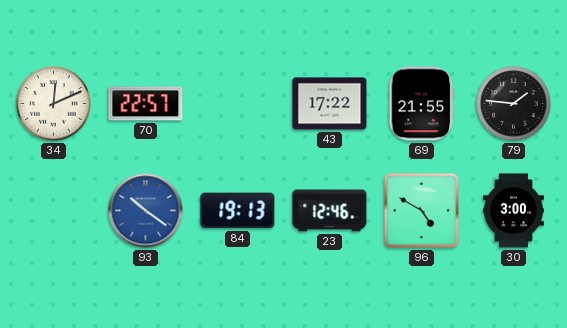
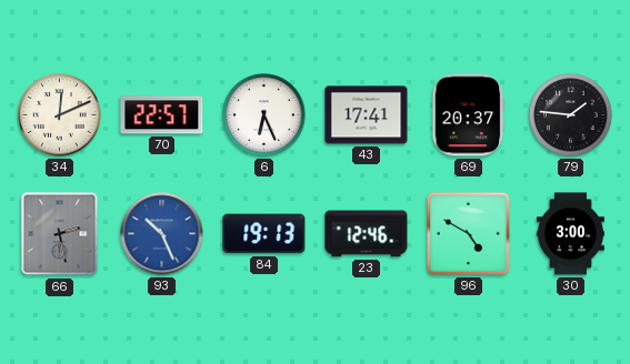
6: none -> 6:26
43: 17:22 -> 17:41
69: 21:55 -> 20:37
66: none -> 2:28
93: 10:21 -> 10:26
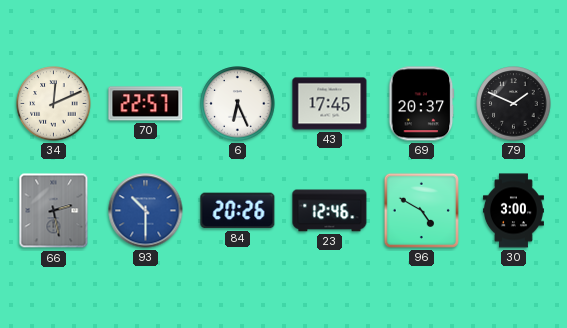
43: 17:41 -> 17:45
79: 1:46 -> 1:49
93: 10:26 -> 10:30
84: 19:13 -> 20:26
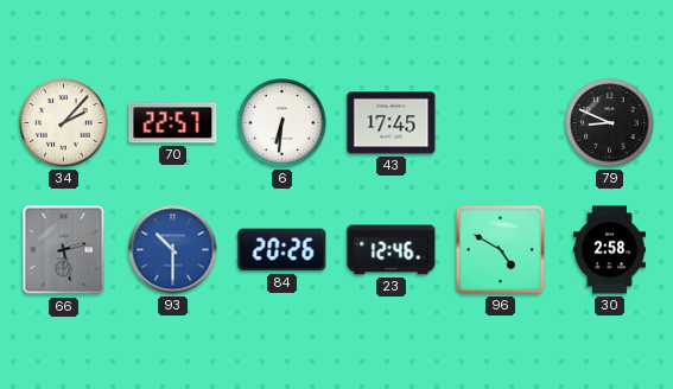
34: 12:11 -> 2:07
6: 6:26 -> 6:31
69: 20:37 -> none
79: 1:49 -> 8:49
30: 3:00 -> 2:58
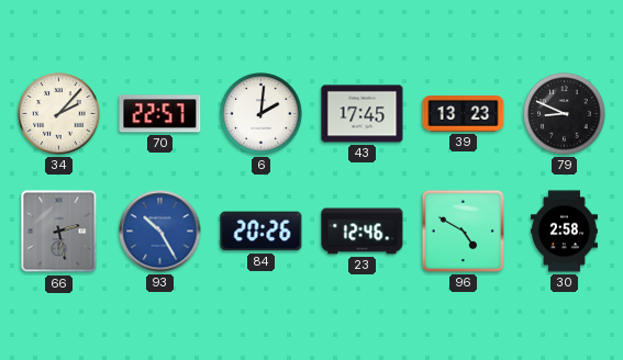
6: 6:31 -> 2:01
39: none -> 13:23
93: 10:30 -> 10:25
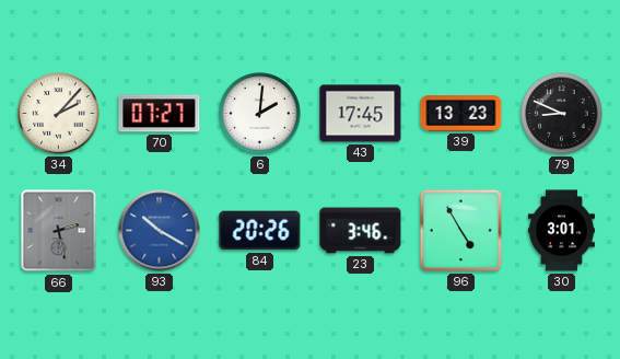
70: 22:57 -> 07:27
93: 10:25 -> 10:20
23: 12:46 -> 3:46
96: 4:50 -> 4:55
30: 2:58 -> 3:01
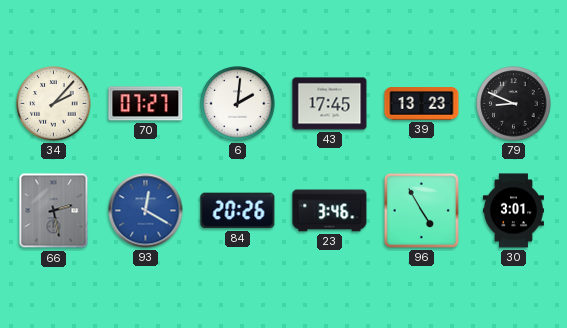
93: 10:20 -> 12:20
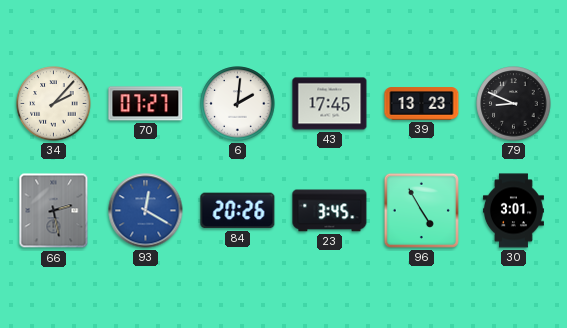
23: 3:46 -> 3:45
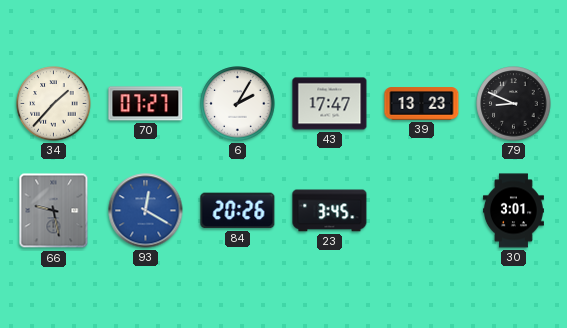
34: 2:07 -> 1:37
6: 2:01 -> 2:05
43: 17:45 -> 17:47
66: 2:28 -> 9:28
96: 4:55 -> none
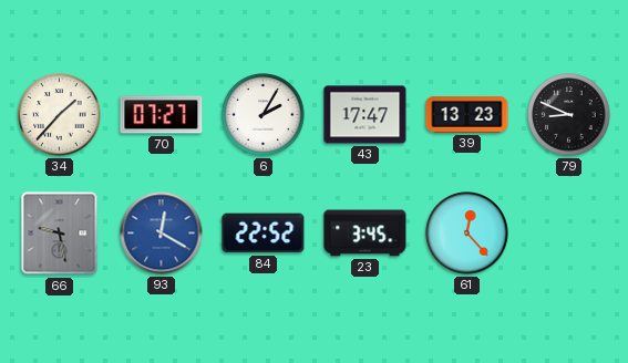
84: 20:26 -> 22:52
61: none -> 12:23
30: 3:01 -> none
